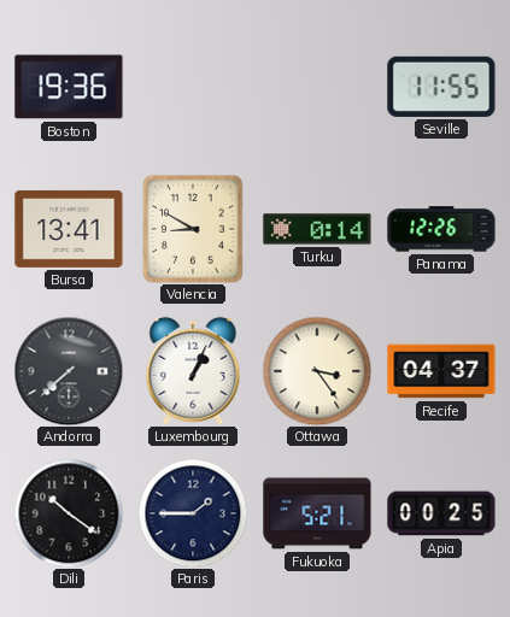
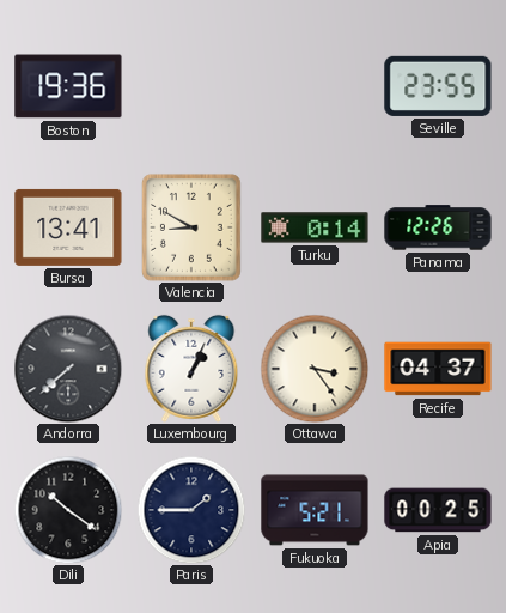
Seville: 11:55 -> 23:55
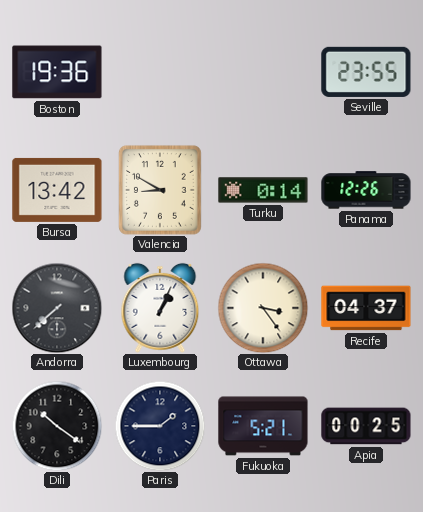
Bursa: 13:41 -> 13:42
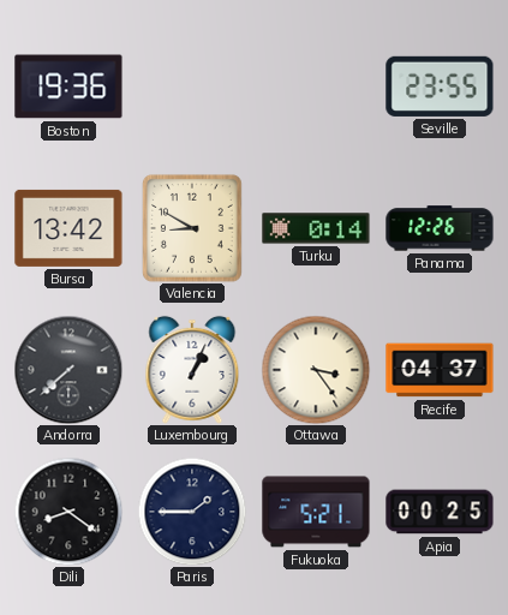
Dili: 10:21 -> 8:21
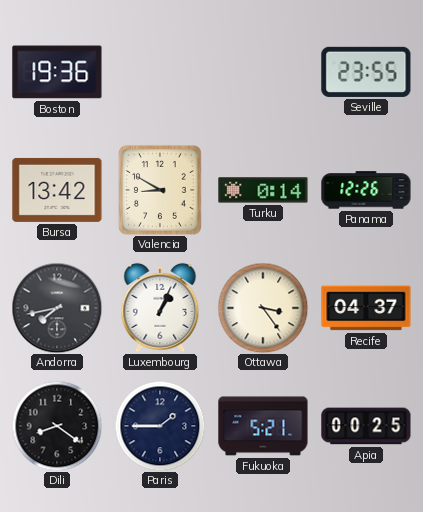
Andorra: 7:38 -> 7:43
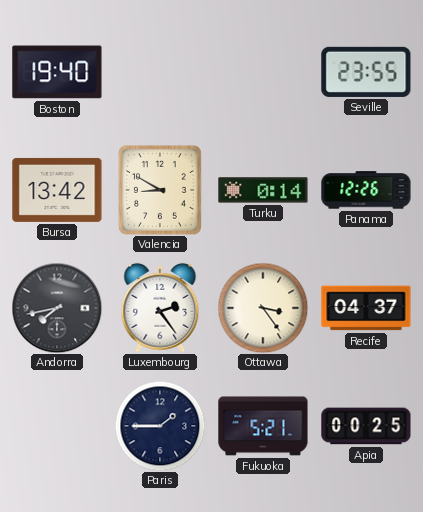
Boston: 19:36 -> 19:40
Luxembourg: 1:04 -> 2:24
Dili: 8:21 -> none
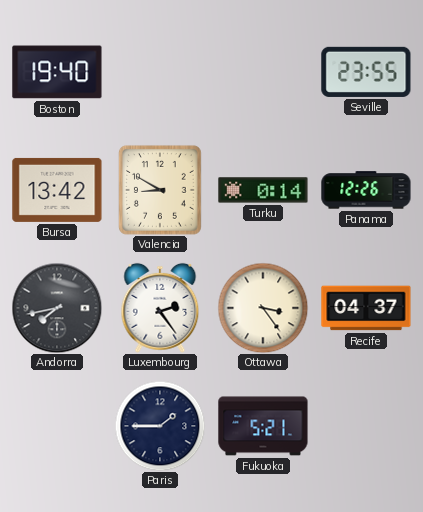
Apia: 00:25 -> none
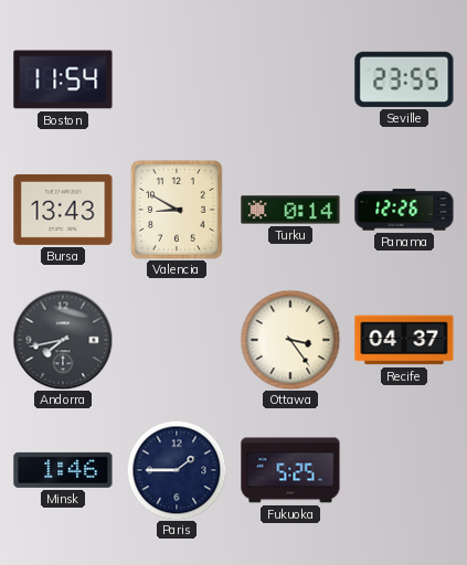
Boston: 19:40 -> 11:54
Bursa: 13:42 -> 13:43
Luxembourg: 2:24 -> none
Minsk: none -> 1:46
Fukuoka: 5:21 -> 5:25
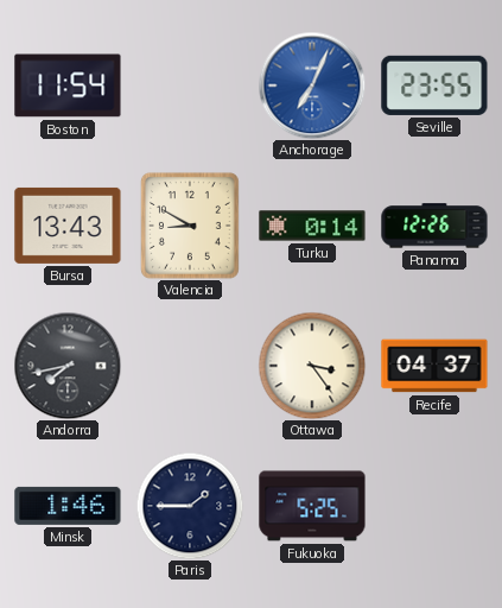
Anchorage: none -> 7:04
